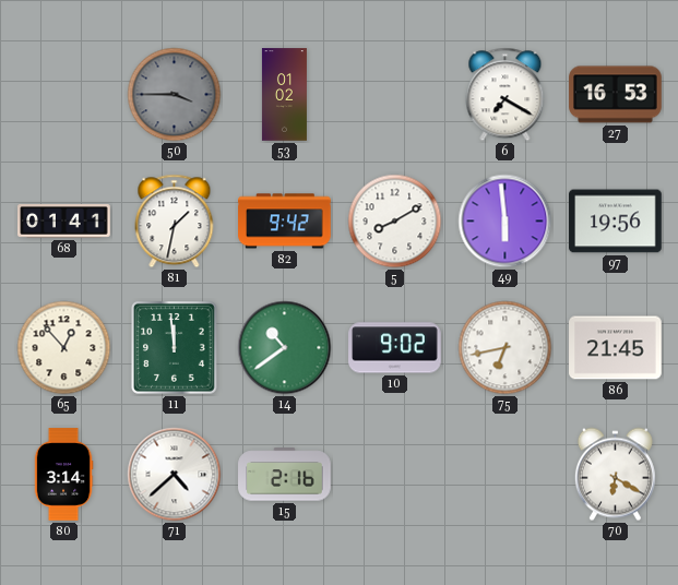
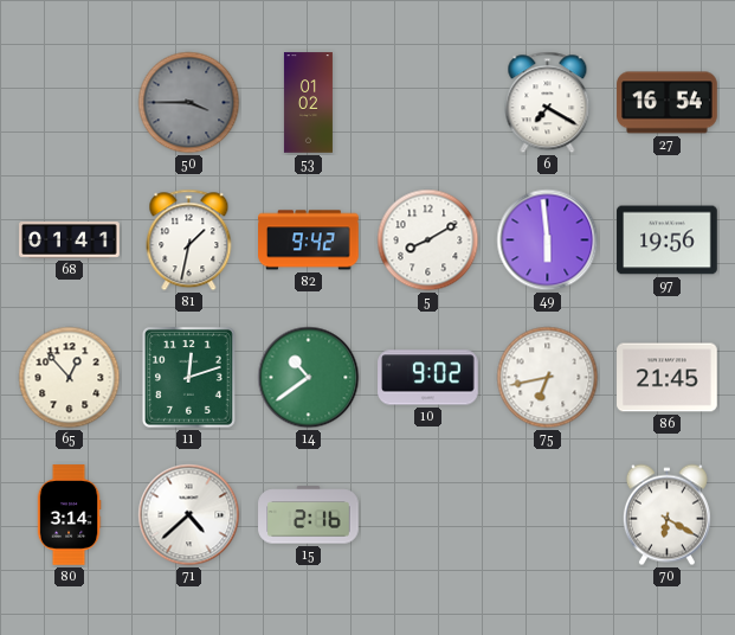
27: 16:53 -> 16:54
11: 11:59 -> 12:12
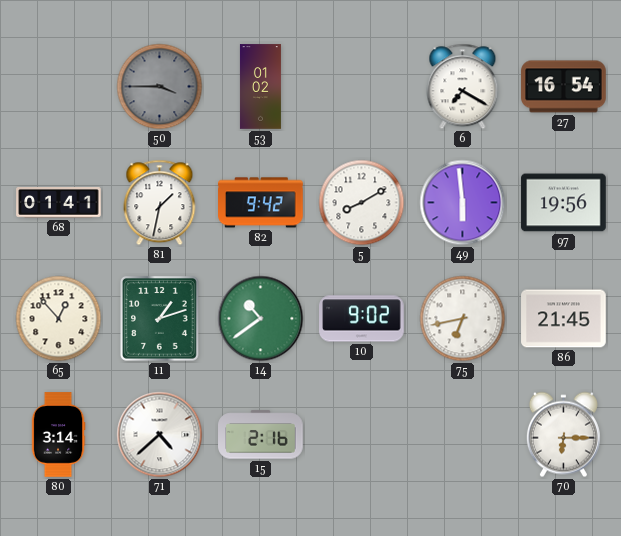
11: 12:12 -> 1:12
70: 6:20 -> 6:15
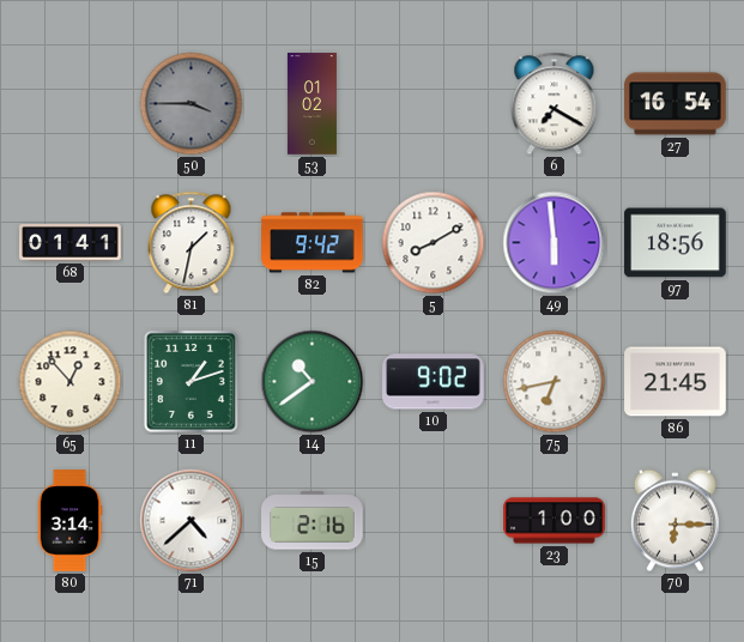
97: 19:56 -> 18:56
23: none -> 1:00
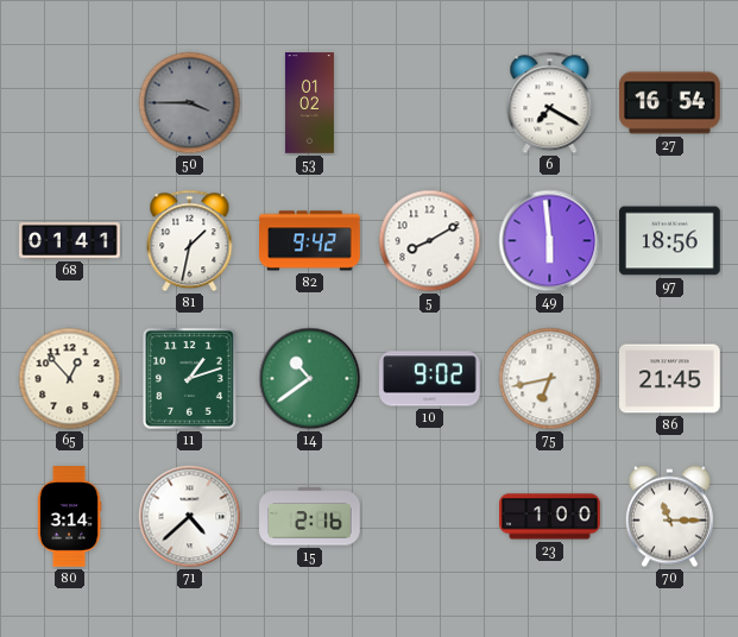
70: 6:15 -> 11:15
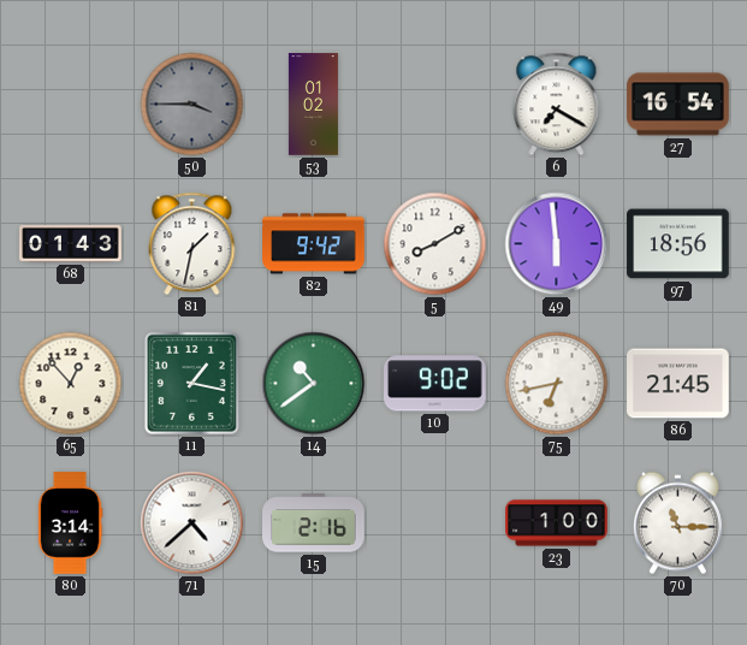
68: 01:41 -> 01:43
11: 1:12 -> 1:17
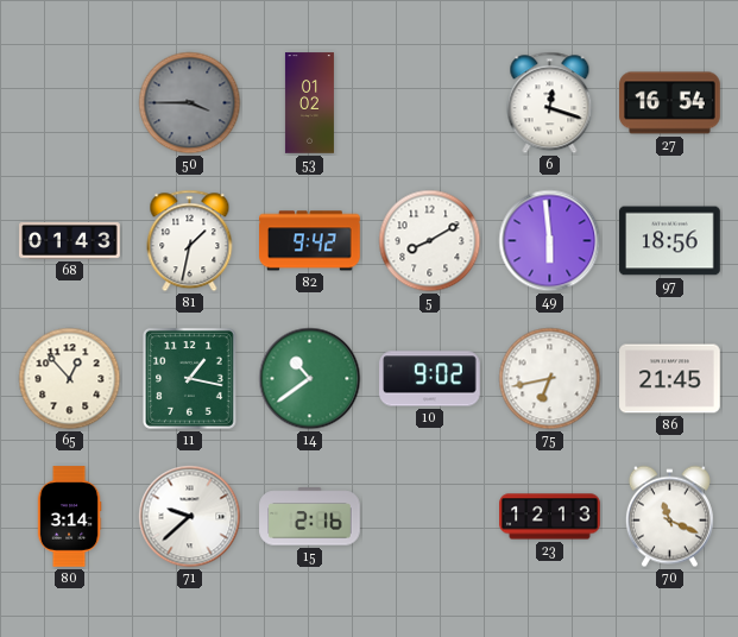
6: 7:20 -> 12:18
71: 4:38 -> 9:38
23: 1:00 -> 12:13
70: 11:15 -> 11:19
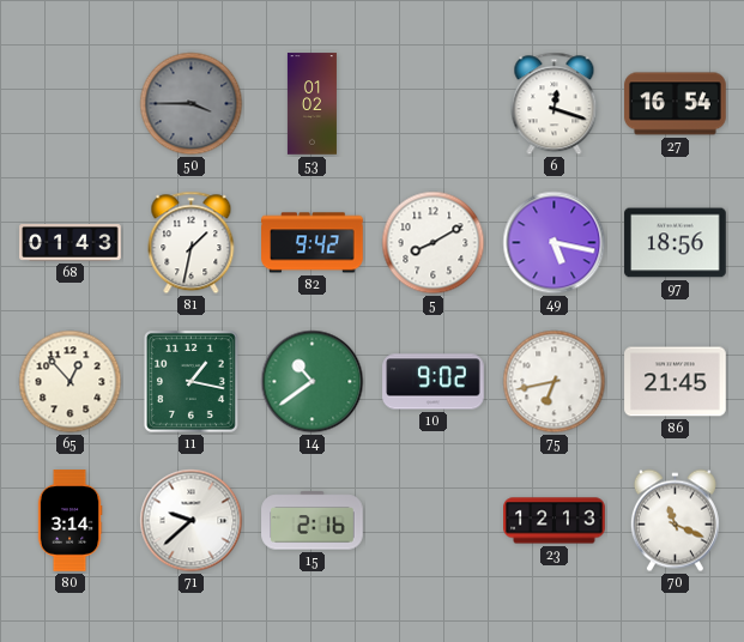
49: 5:59 -> 5:17
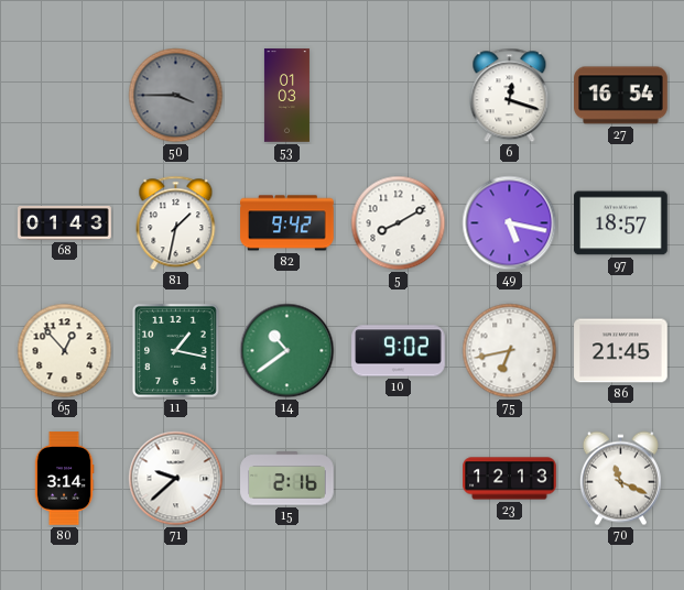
53: 01:02 -> 01:03
97: 18:56 -> 18:57
